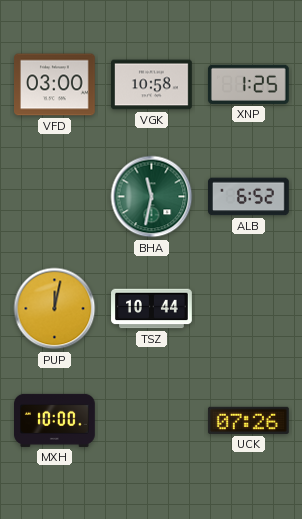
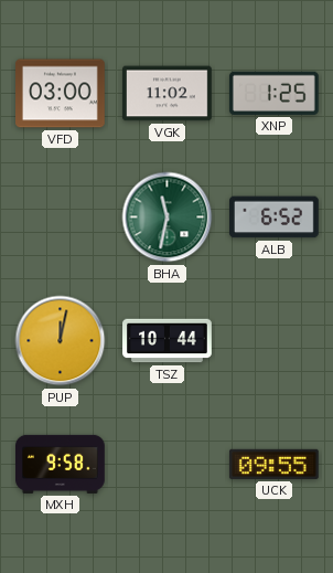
VGK: 10:58 -> 11:02
MXH: 10:00 -> 9:58
UCK: 07:26 -> 09:55
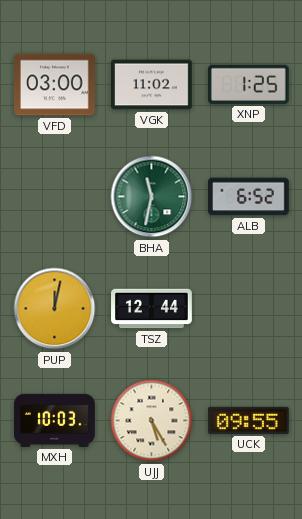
TSZ: 10:44 -> 12:44
MXH: 9:58 -> 10:03
UJJ: none -> 5:25
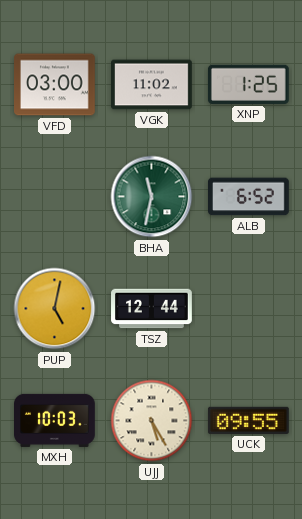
PUP: 12:02 -> 5:02
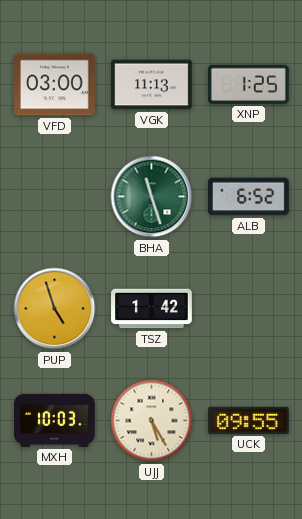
VGK: 11:02 -> 11:13
BHA: 11:32 -> 11:27
PUP: 5:02 -> 4:57
TSZ: 12:44 -> 1:42
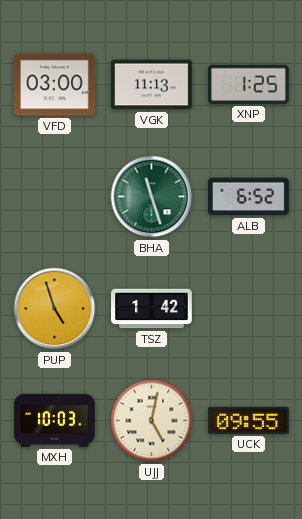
UJJ: 5:25 -> 5:02
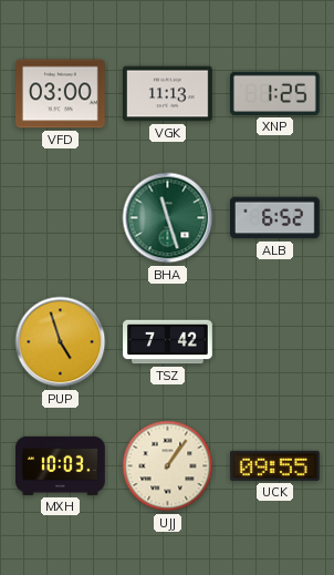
TSZ: 1:42 -> 7:42
UJJ: 5:02 -> 1:06
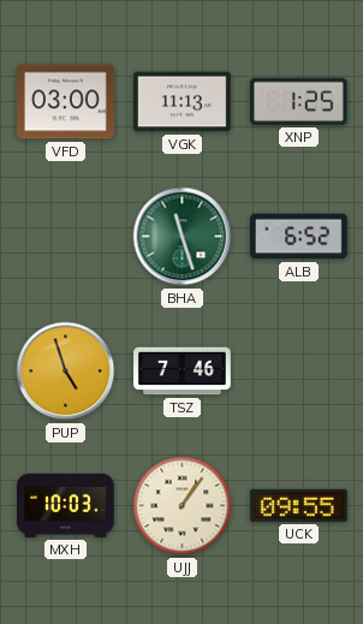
TSZ: 7:42 -> 7:46
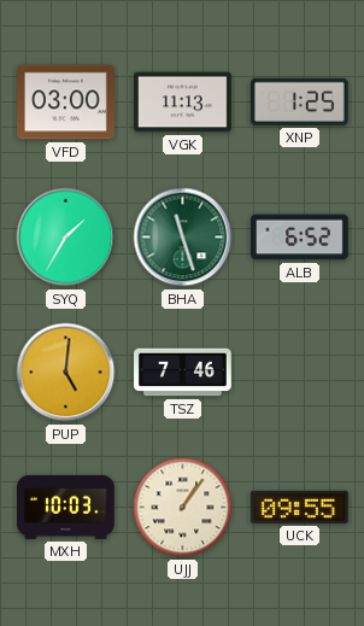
SYQ: none -> 1:35
PUP: 4:57 -> 5:01
